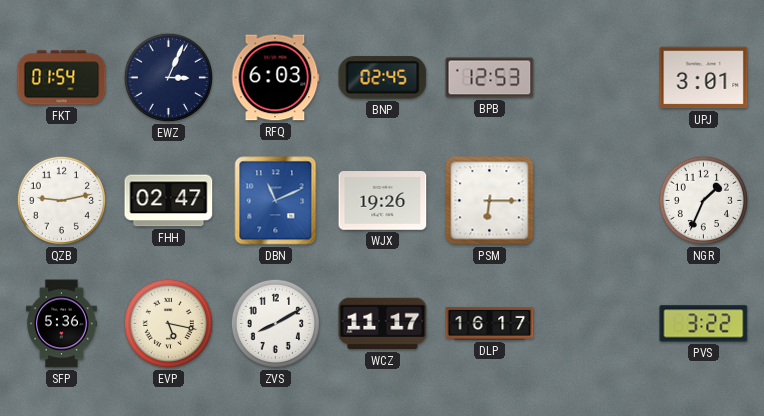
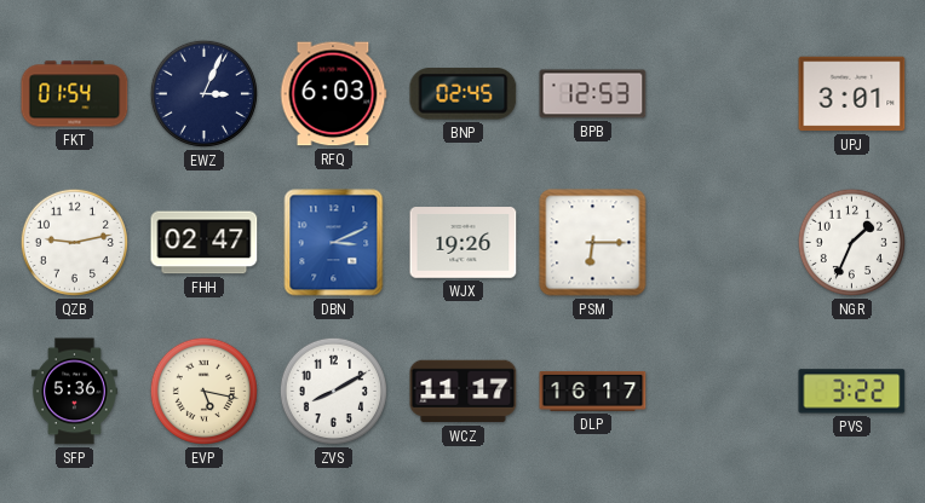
DBN: 11:11 -> 3:11
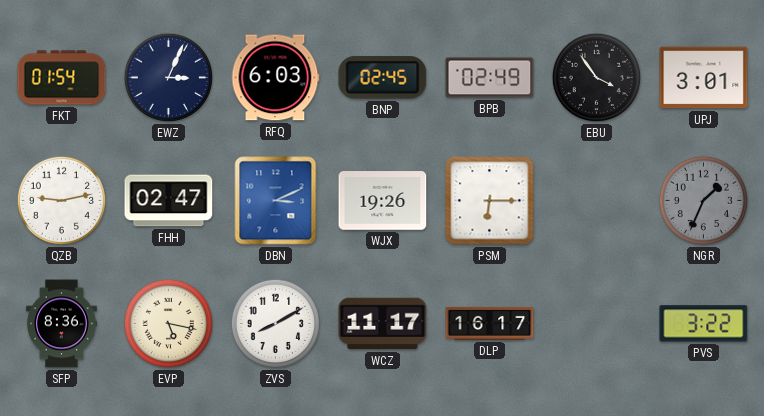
BPB: 12:53 -> 02:49
EBU: none -> 3:54
NGR dial: white -> grey
SFP: 5:36 -> 8:36
